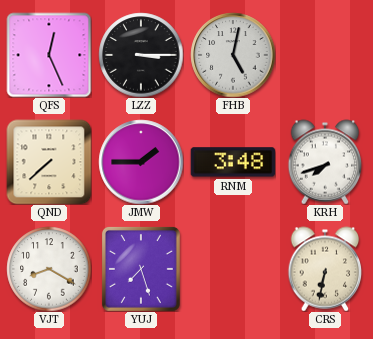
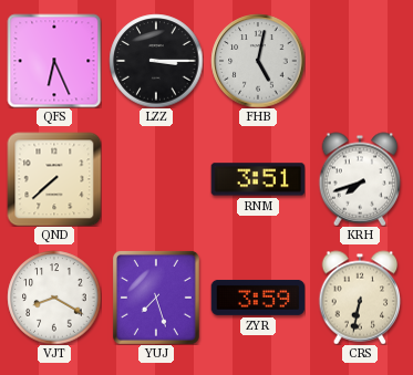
QFS: 12:26 -> 6:26
JMW: 1:45 -> none
RNM: 3:48 -> 3:51
ZYR: none -> 3:59
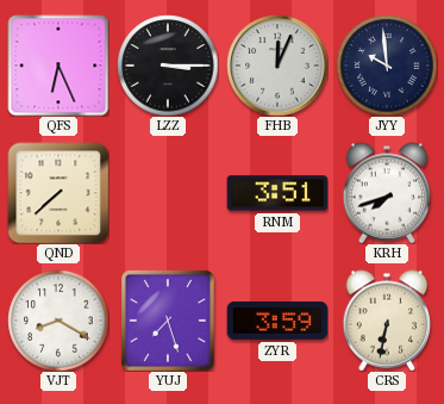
FHB: 5:02 -> 12:04
JYY: none -> 9:59
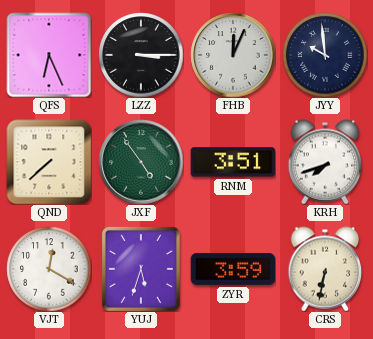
JXF: none -> 4:54
VJT: 8:20 -> 12:20
YUJ: 7:27 -> 5:33
